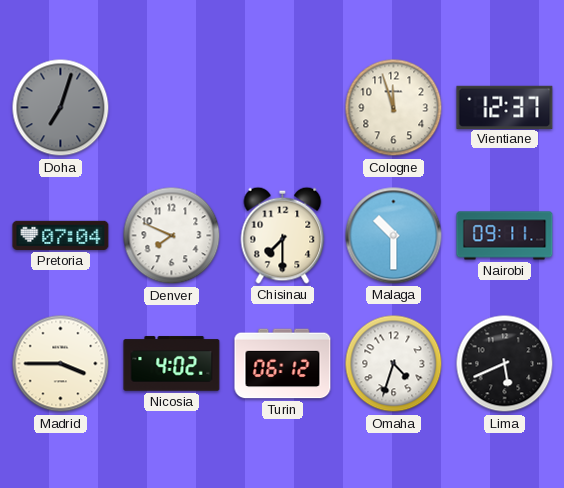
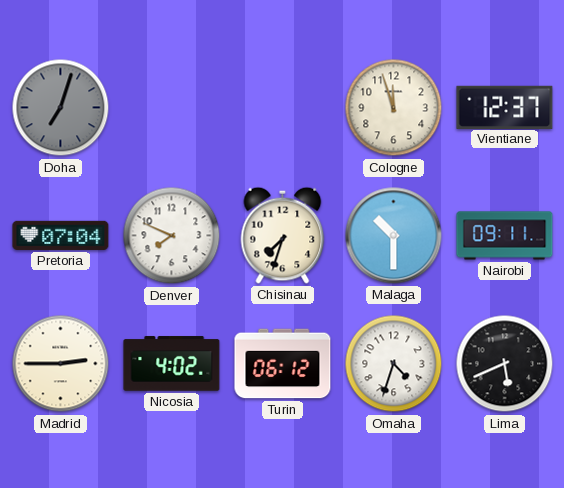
Chisinau: 7:30 -> 7:33
Madrid: 3:45 -> 2:45
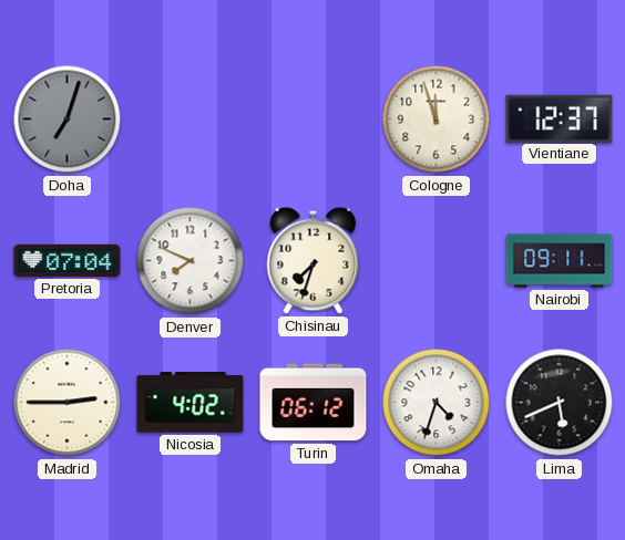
Malaga: 10:30 -> none
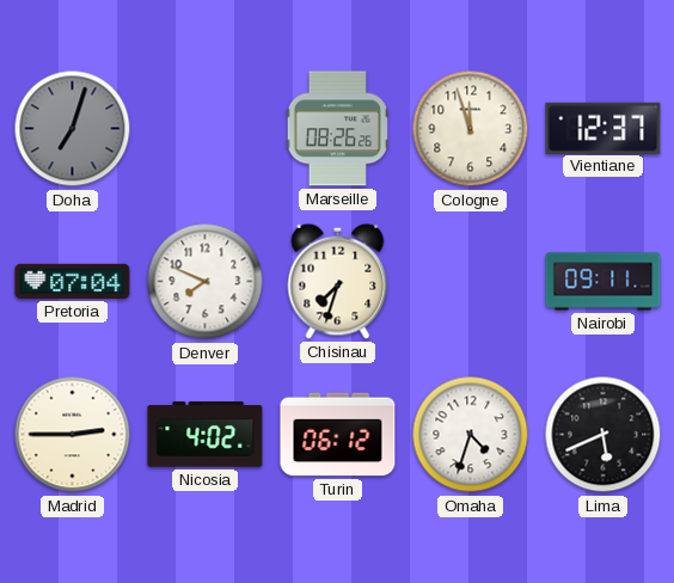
Marseille: none -> 08:26
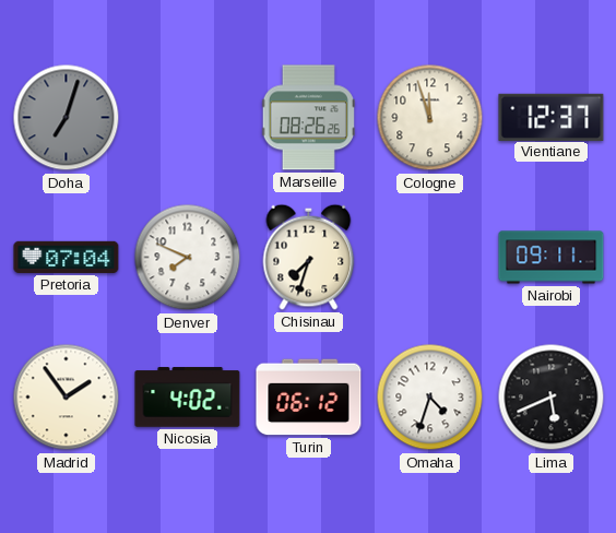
Madrid: 2:45 -> 1:54
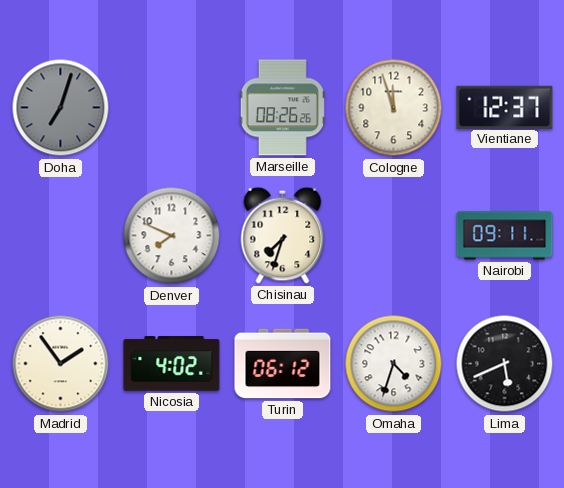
Pretoria: 07:04 -> none
